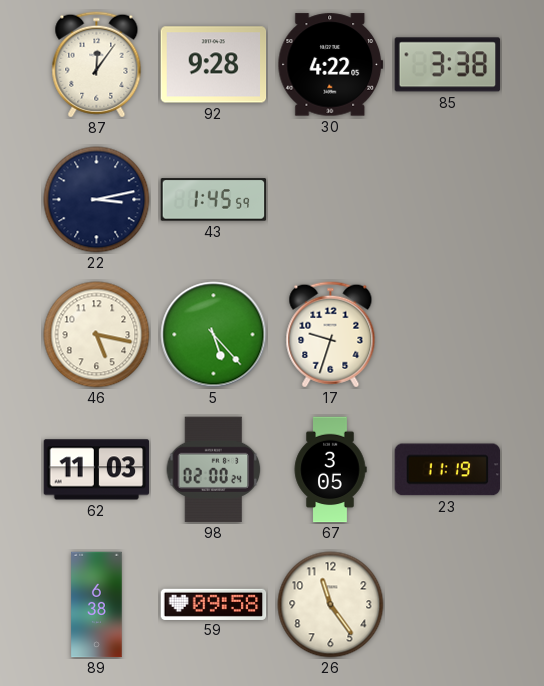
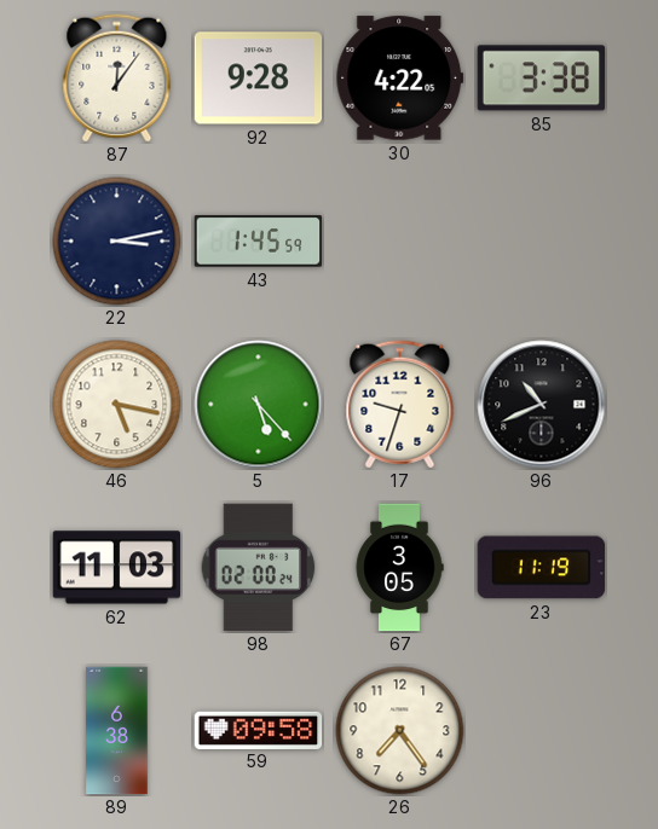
96: none -> 10:41
26: 11:24 -> 7:24
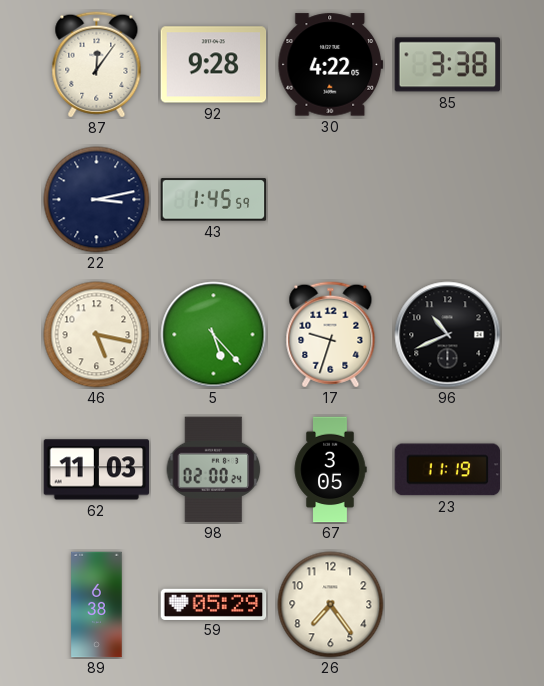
59: 09:58 -> 05:29
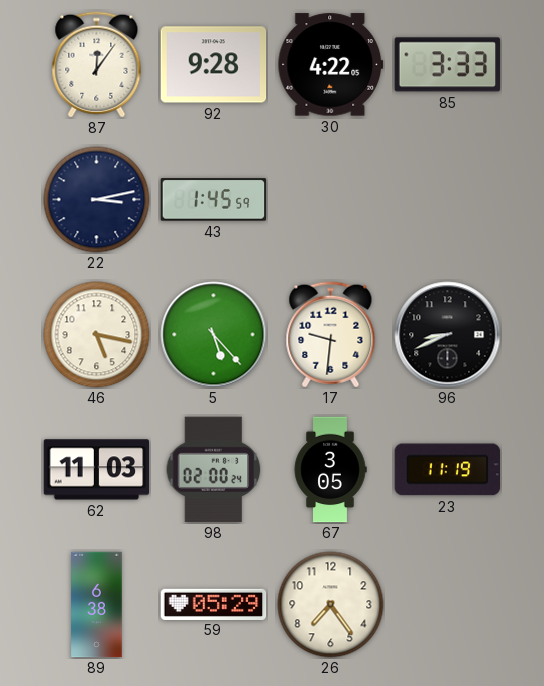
85: 3:38 -> 3:33
17: 9:33 -> 9:31
96: 10:41 -> 8:41
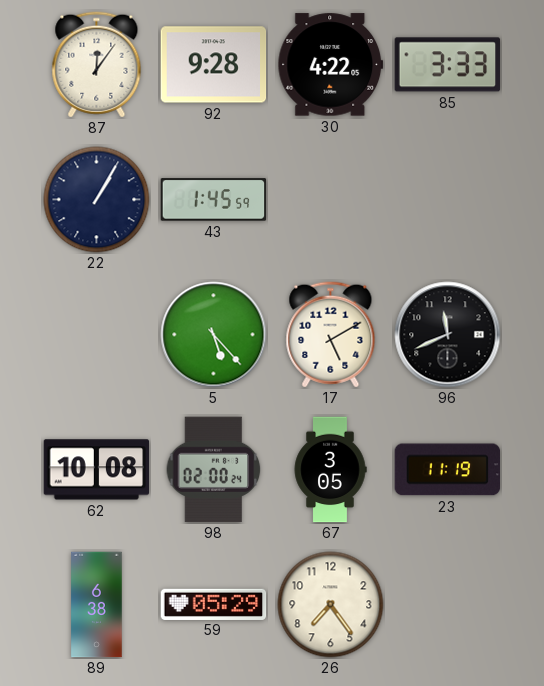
22: 3:13 -> 1:05
46: 5:17 -> none
17: 9:31 -> 5:10
96: 8:41 -> 11:41
62: 11:03 -> 10:08
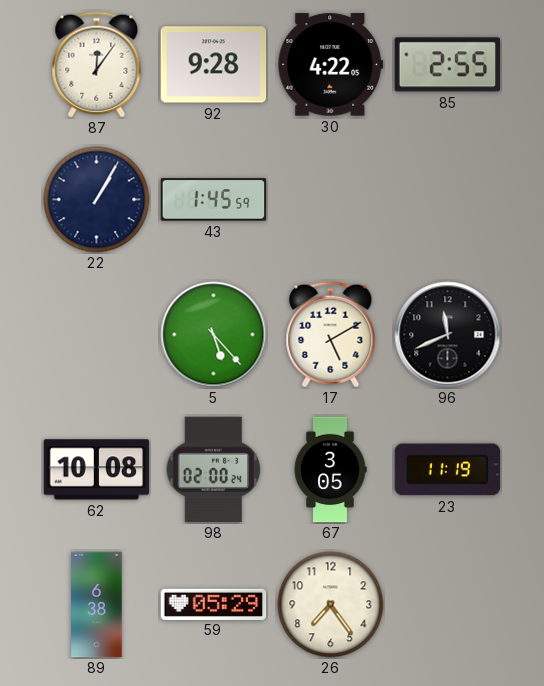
85: 3:33 -> 2:55
